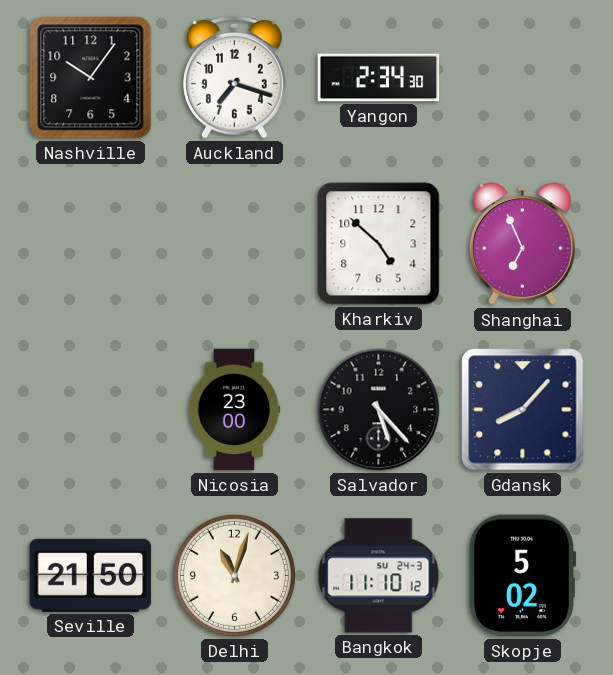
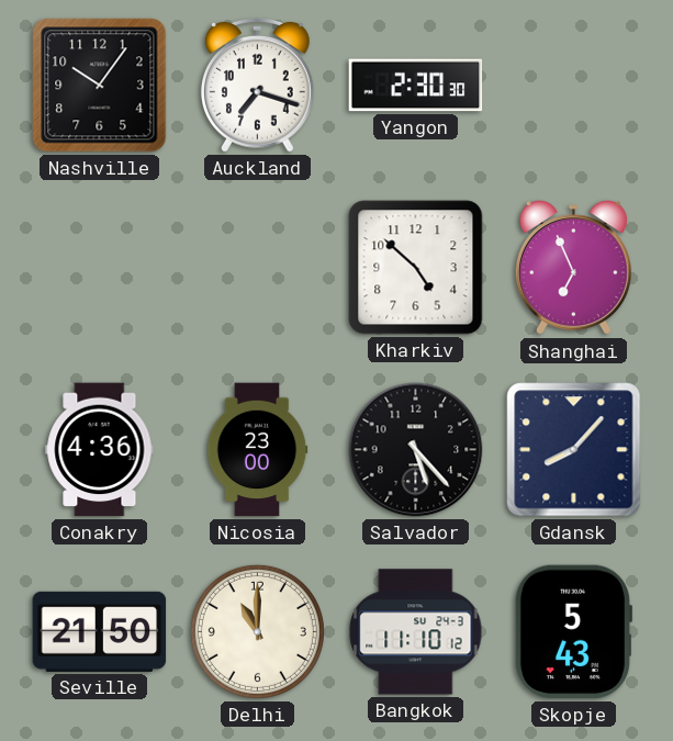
Yangon: 2:34 -> 2:30
Conakry: none -> 4:36
Delhi: 11:03 -> 11:00
Skopje: 5:02 -> 5:43
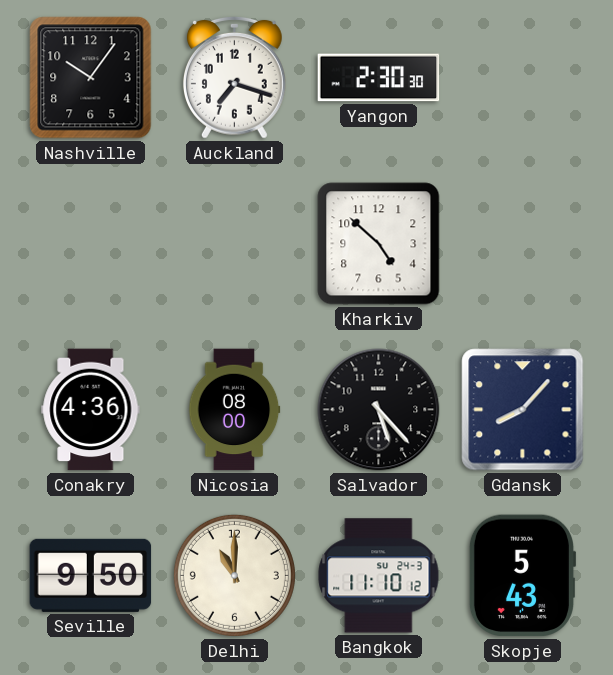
Shanghai: 6:56 -> none
Nicosia: 23:00 -> 08:00
Seville: 21:50 -> 9:50
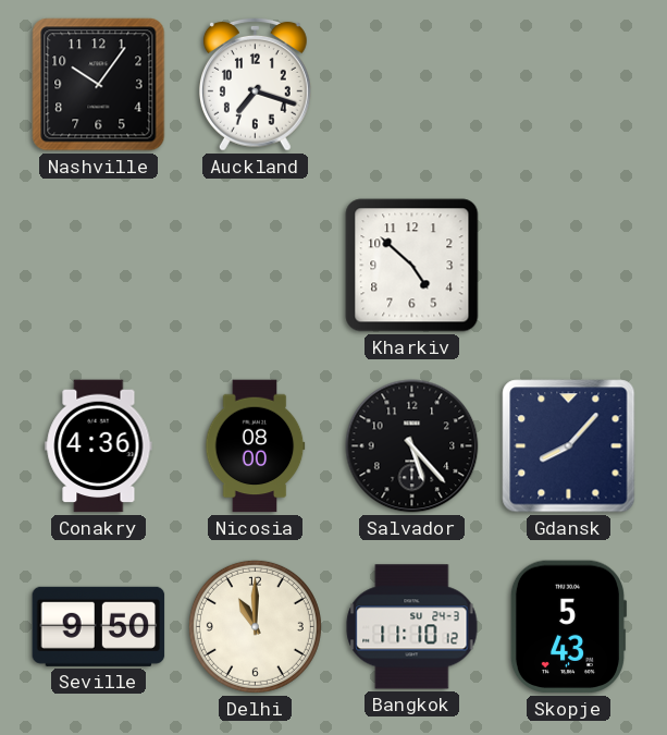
Yangon: 2:30 -> none
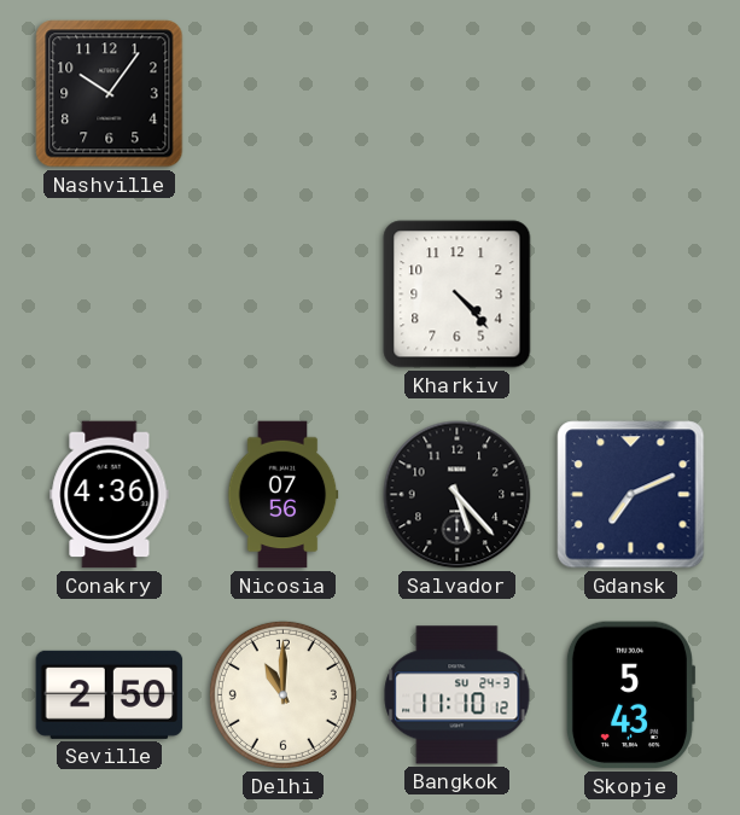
Auckland: 7:18 -> none
Kharkiv: 4:52 -> 4:23
Nicosia: 08:00 -> 07:56
Gdansk: 8:07 -> 7:11
Seville: 9:50 -> 2:50
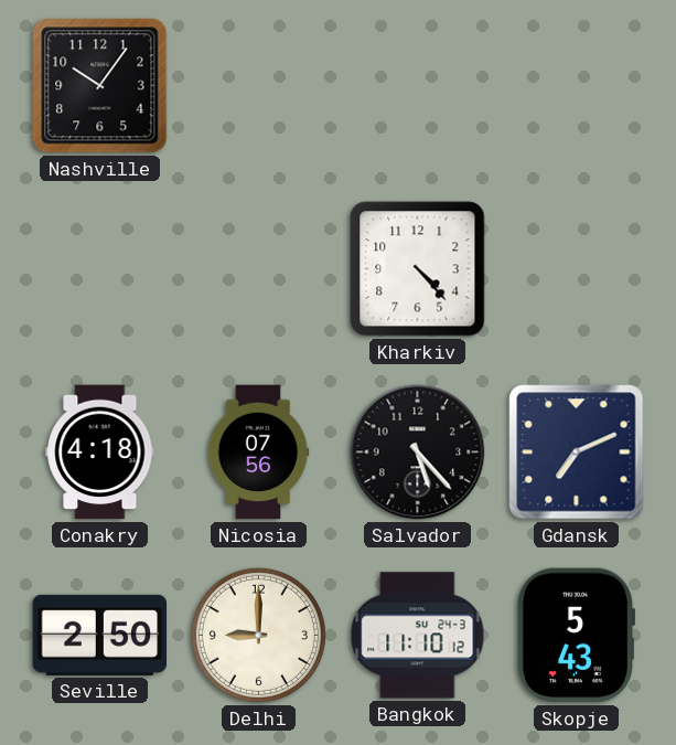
Conakry: 4:36 -> 4:18
Delhi: 11:00 -> 9:00
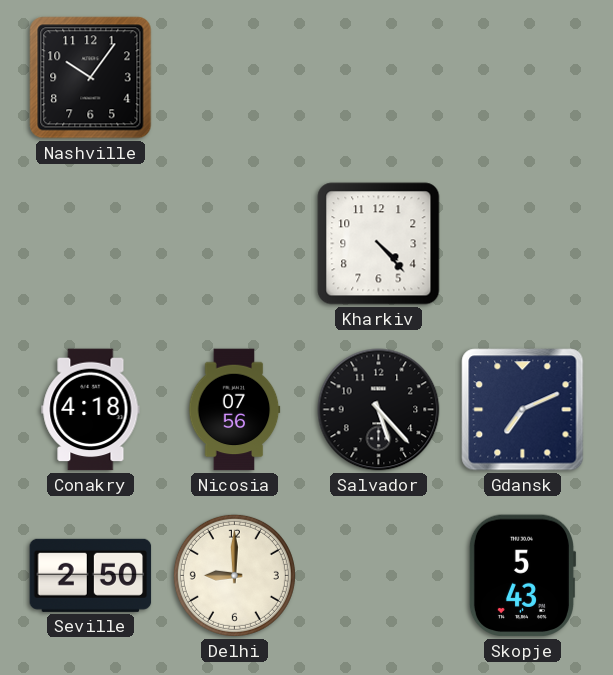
Bangkok: 11:10 -> none
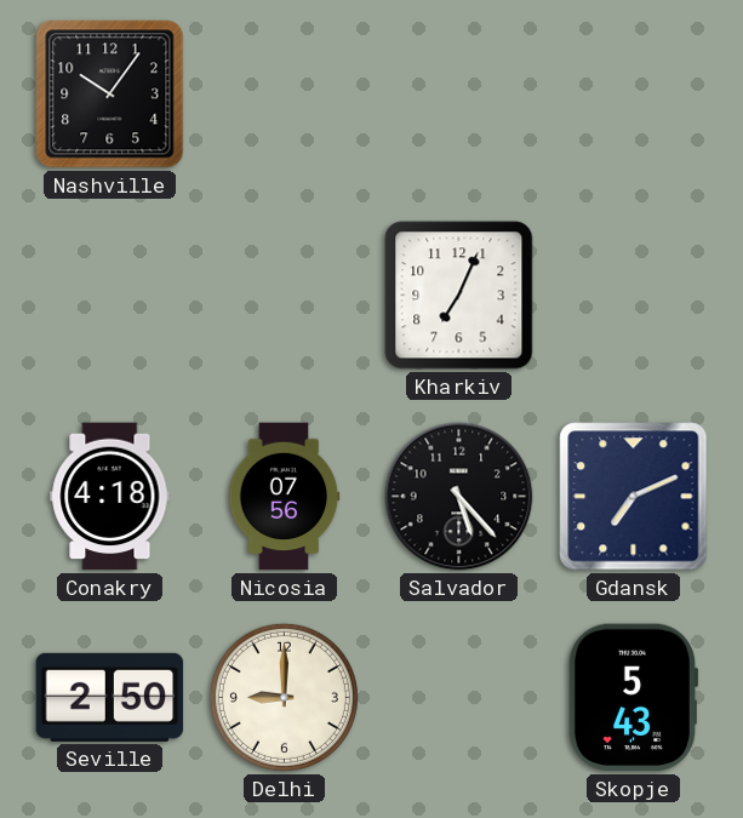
Kharkiv: 4:23 -> 7:04
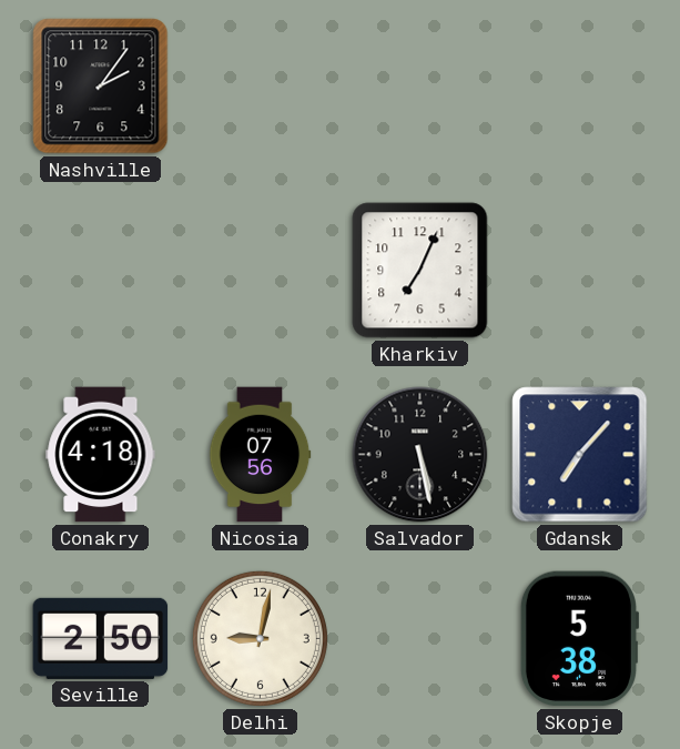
Nashville: 10:06 -> 2:06
Salvador: 5:23 -> 5:28
Gdansk: 7:11 -> 7:07
Delhi: 9:00 -> 9:02
Skopje: 5:43 -> 5:38
